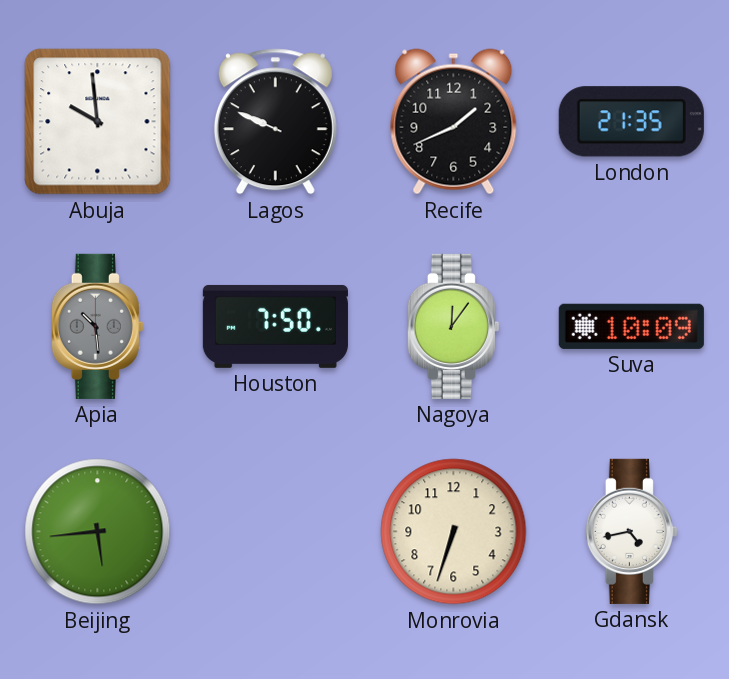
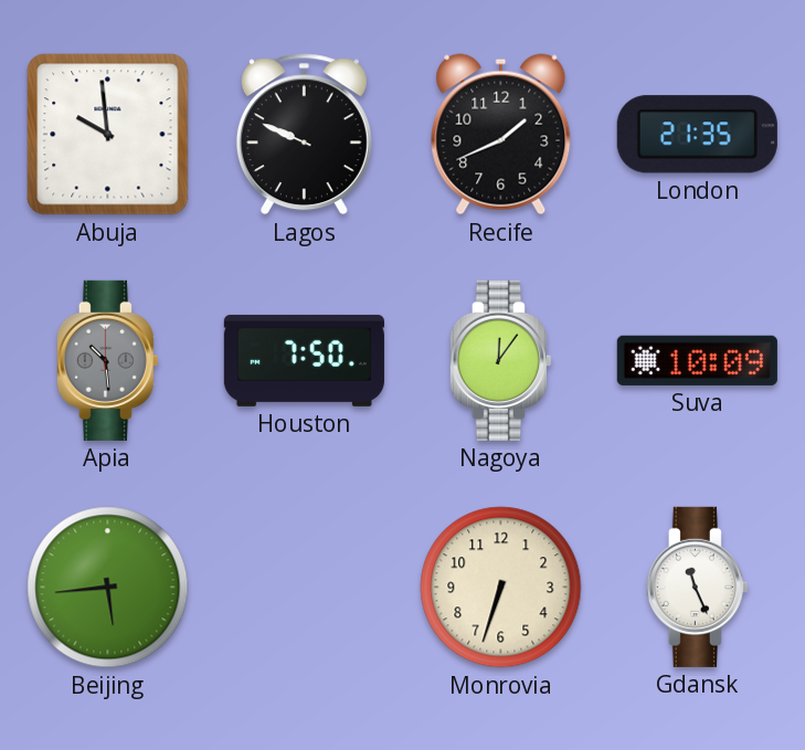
Gdansk: 4:43 -> 11:26
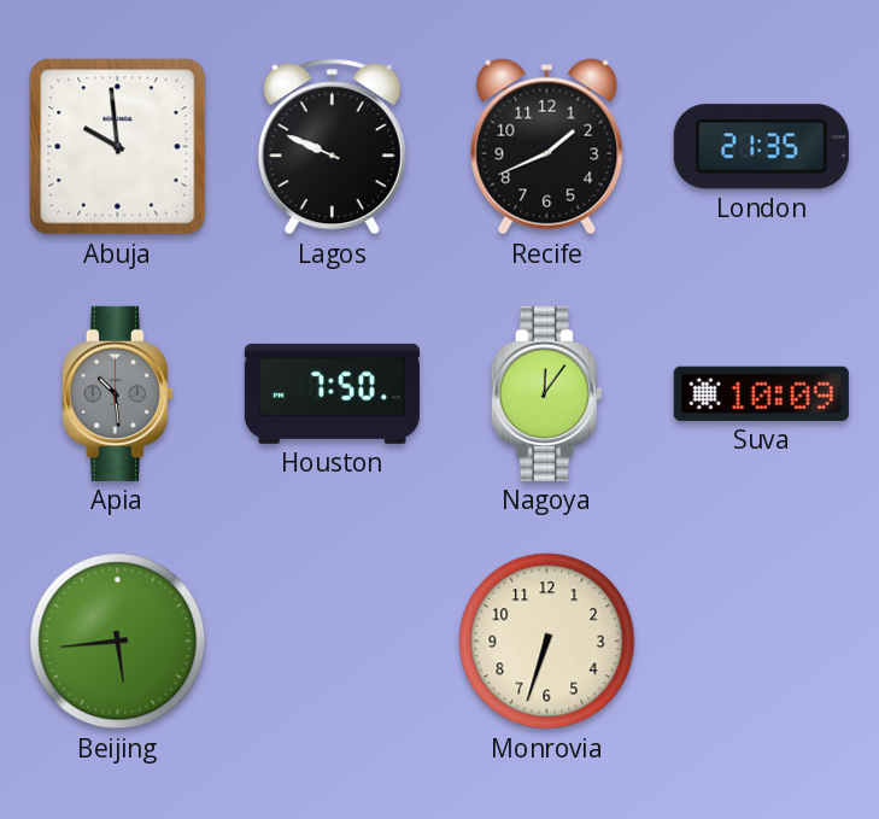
Gdansk: 11:26 -> none
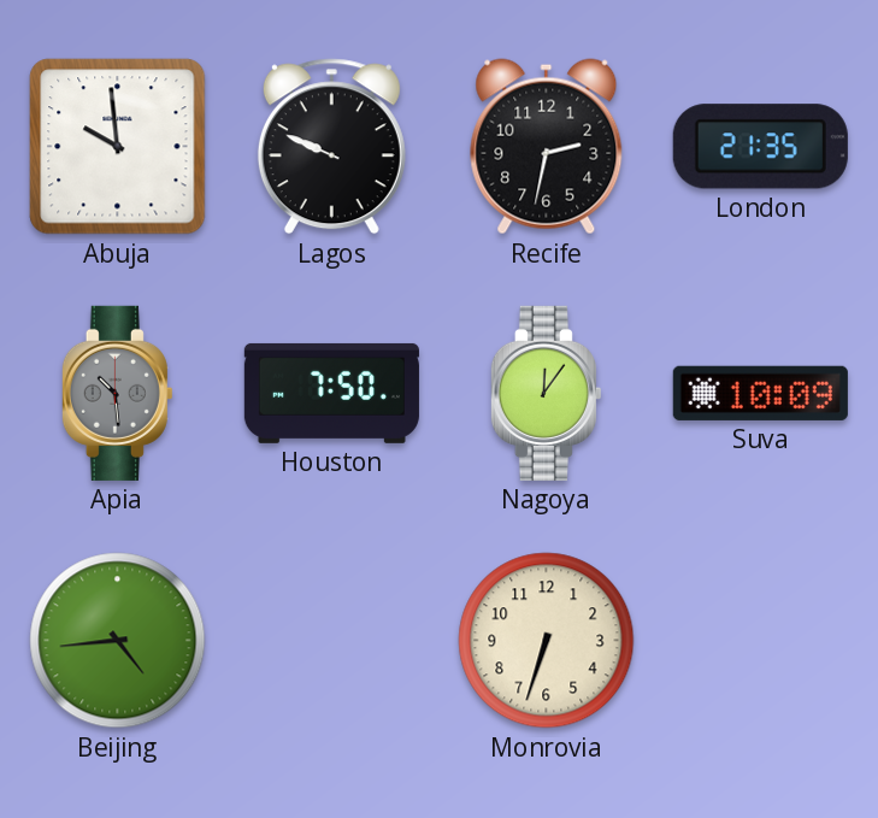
Recife: 1:41 -> 2:32
Beijing: 5:44 -> 4:44
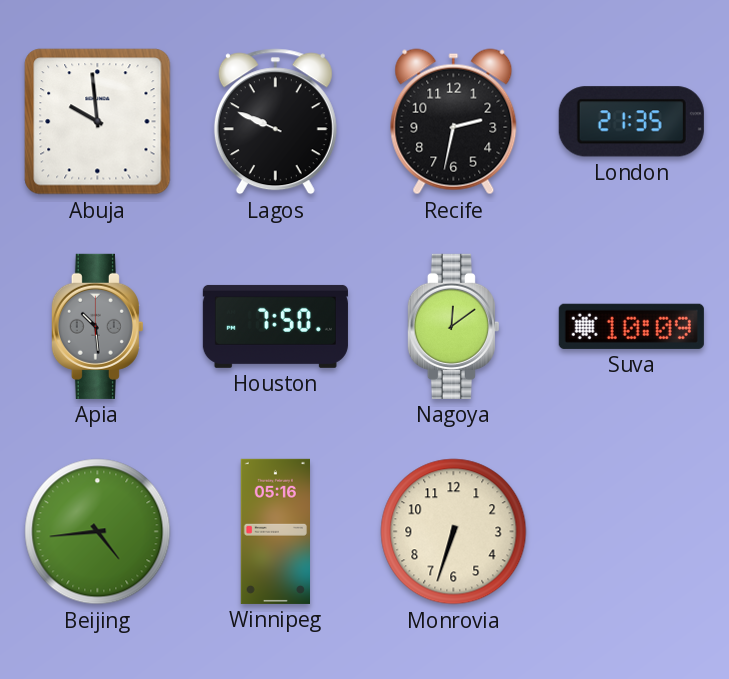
Nagoya: 12:06 -> 12:09
Winnipeg: none -> 05:16
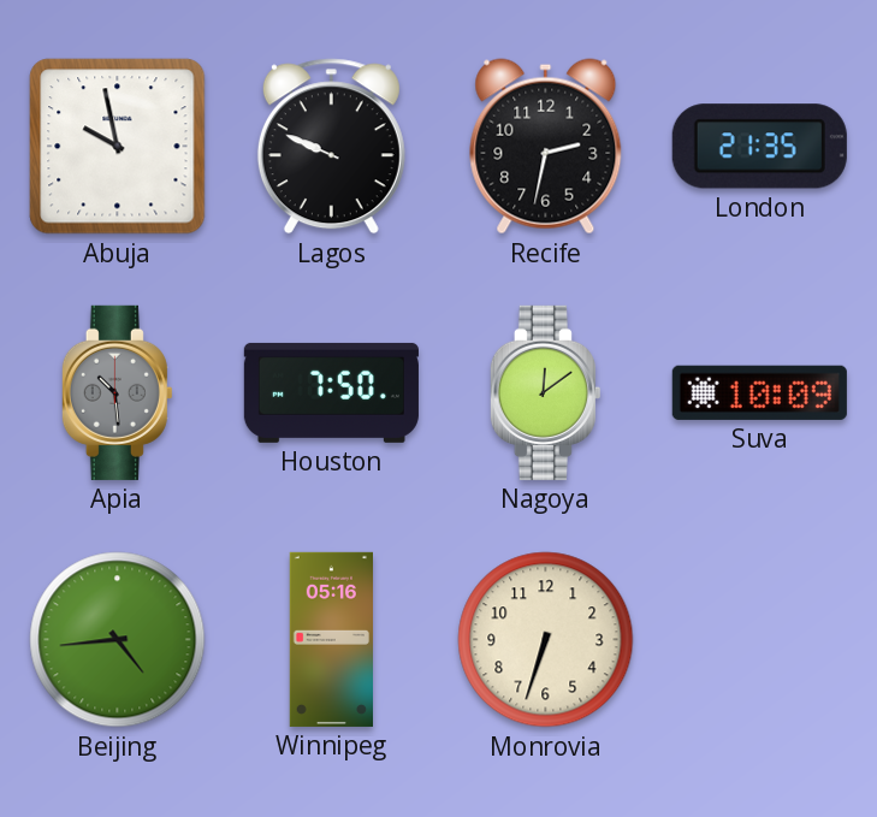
Abuja: 9:59 -> 9:58
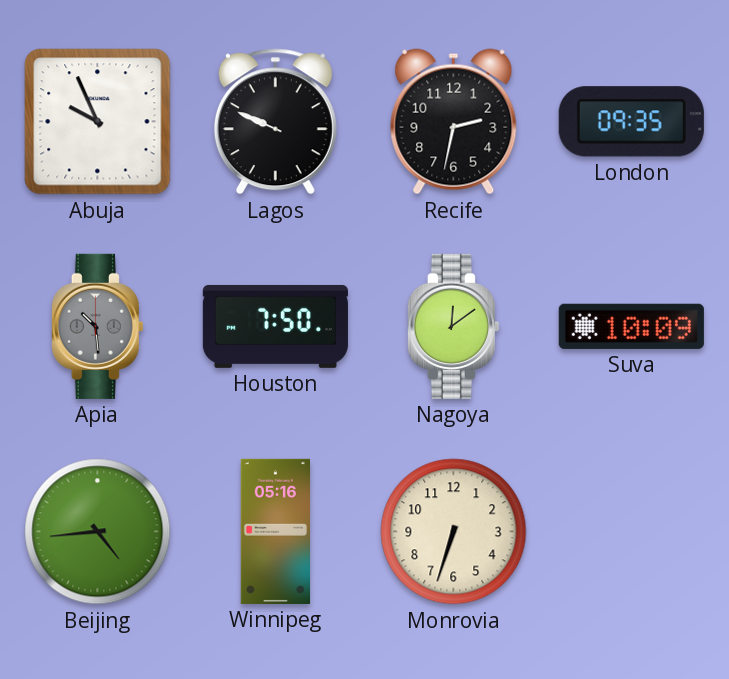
Abuja: 9:58 -> 9:56
London: 21:35 -> 09:35
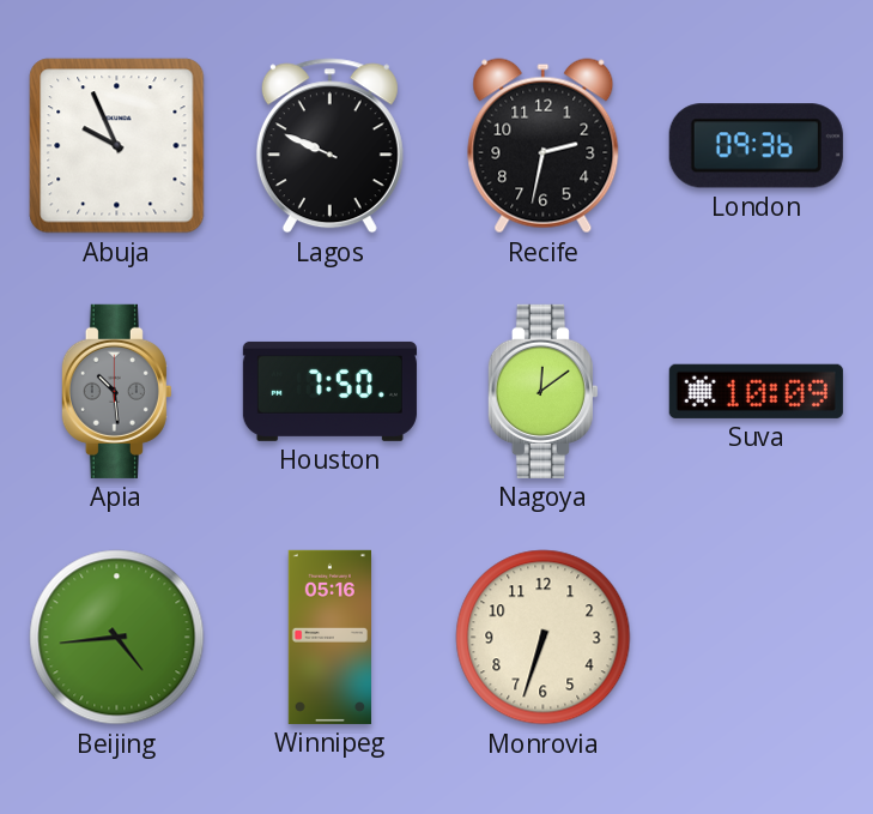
London: 09:35 -> 09:36
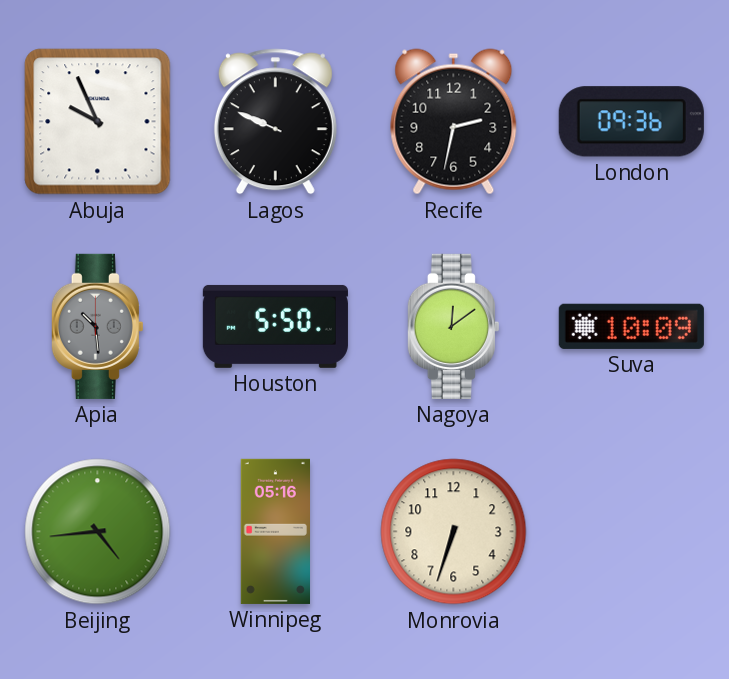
Houston: 7:50 -> 5:50
